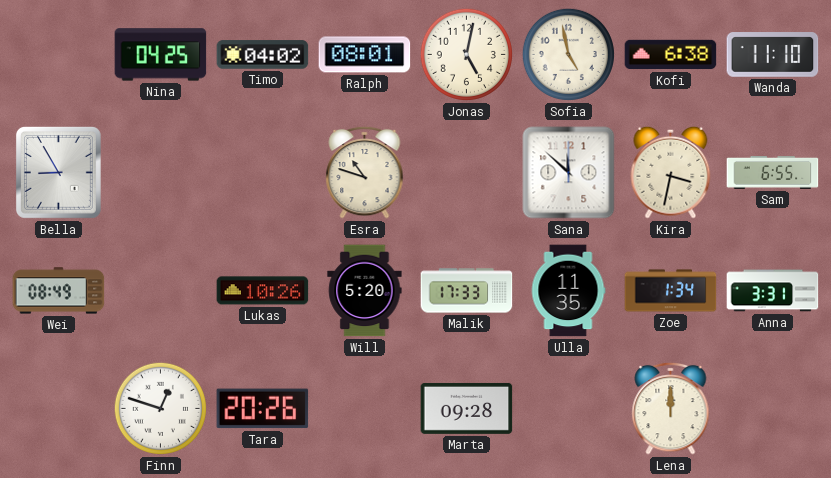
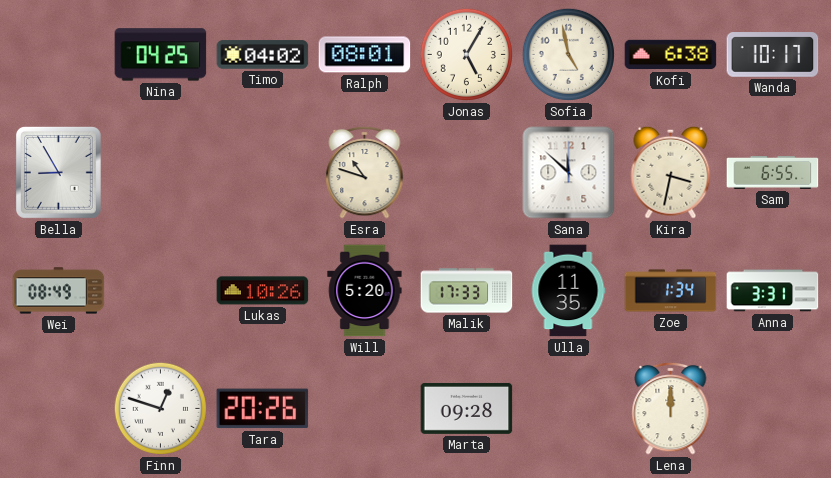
Jonas: 5:02 -> 5:05
Wanda: 11:10 -> 10:17
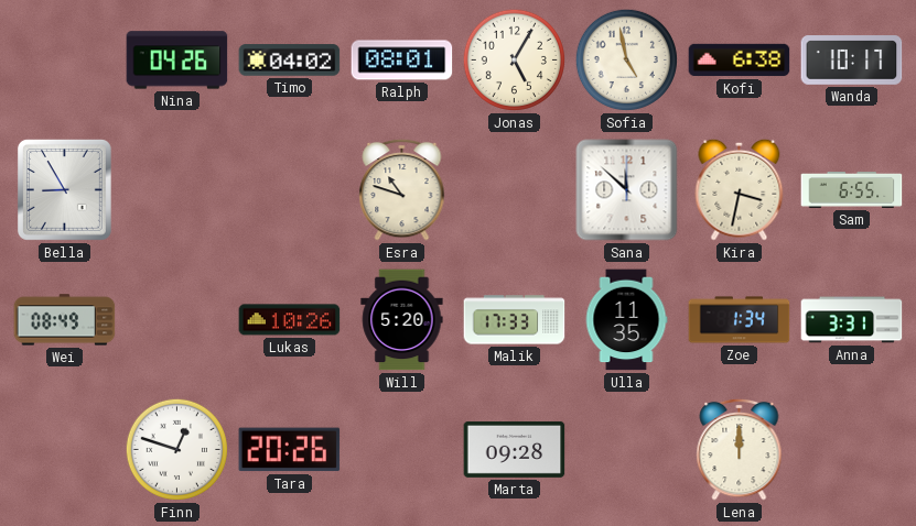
Nina: 04:25 -> 04:26
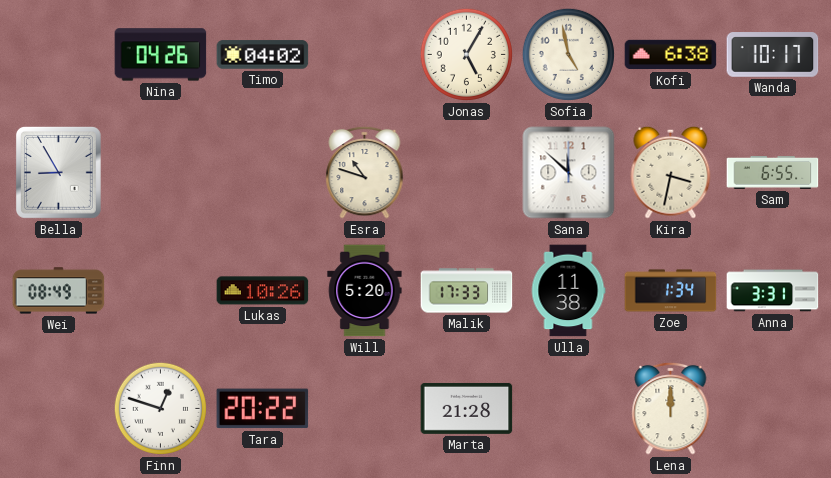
Ralph: 08:01 -> none
Ulla: 11:35 -> 11:38
Tara: 20:26 -> 20:22
Marta: 09:28 -> 21:28
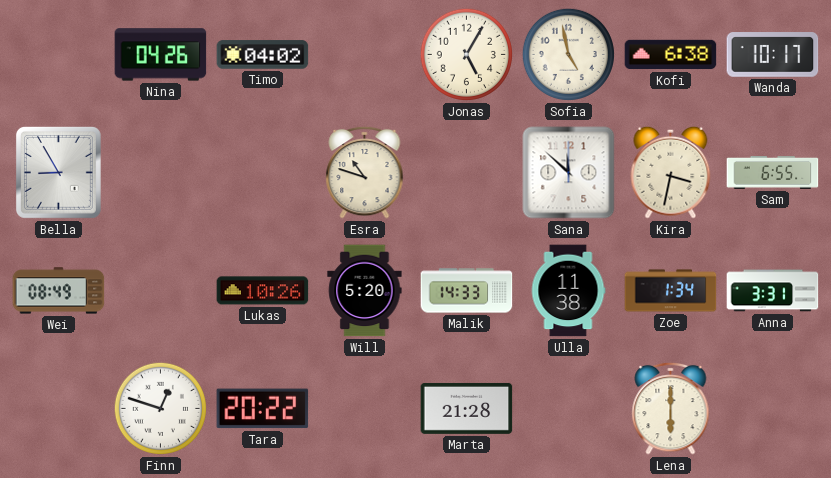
Malik: 17:33 -> 14:33
Lena: 12:00 -> 6:00
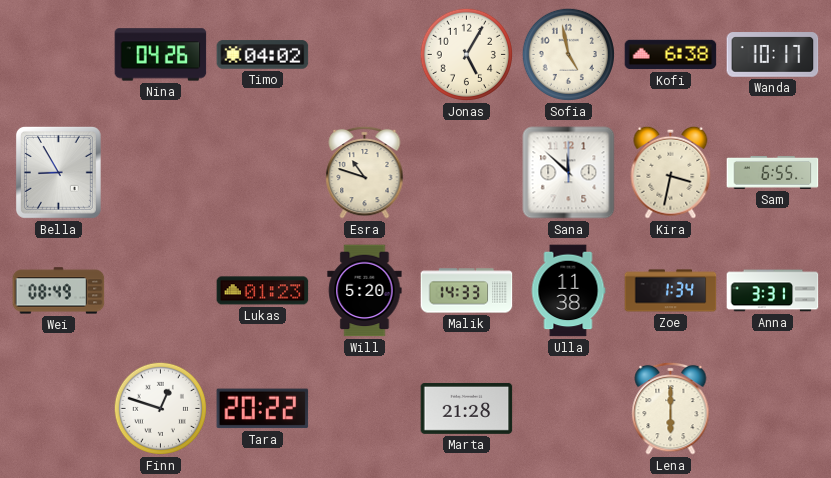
Lukas: 10:26 -> 01:23
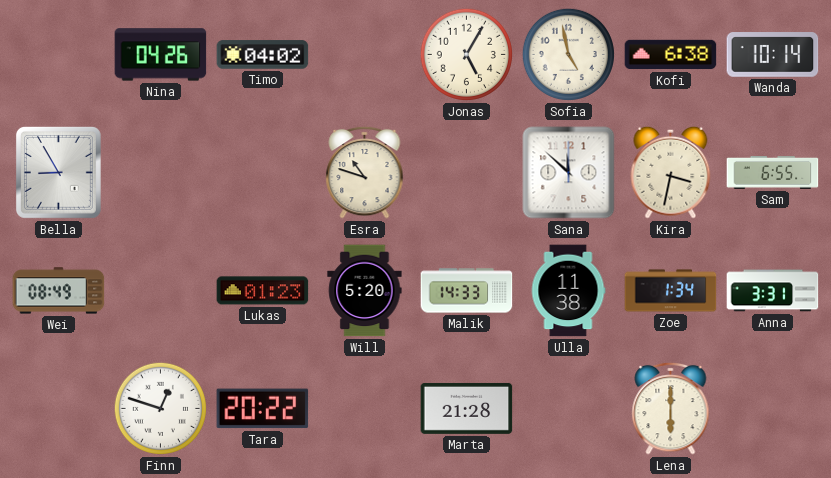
Wanda: 10:17 -> 10:14
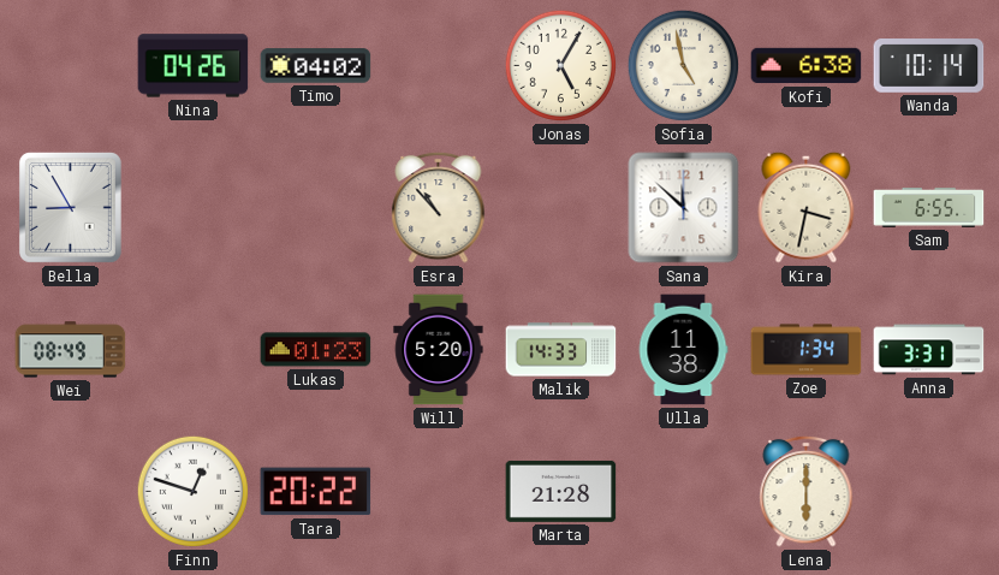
Esra: 10:48 -> 10:53
